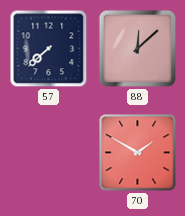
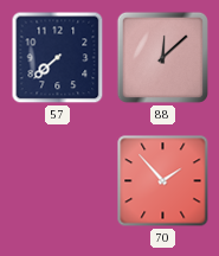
70: 1:50 -> 1:53
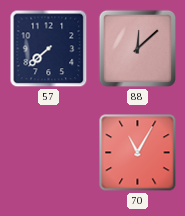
70: 1:53 -> 11:05
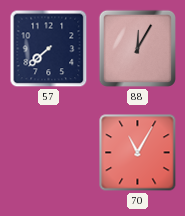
88: 12:08 -> 12:05
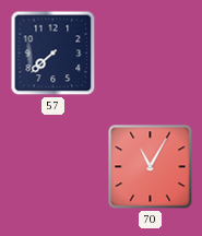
88: 12:05 -> none
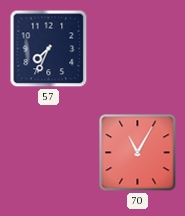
57: 7:38 -> 7:34
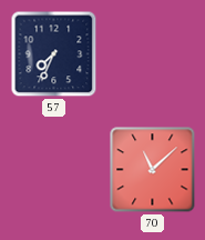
70: 11:05 -> 11:08
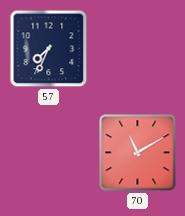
70: 11:08 -> 11:10
